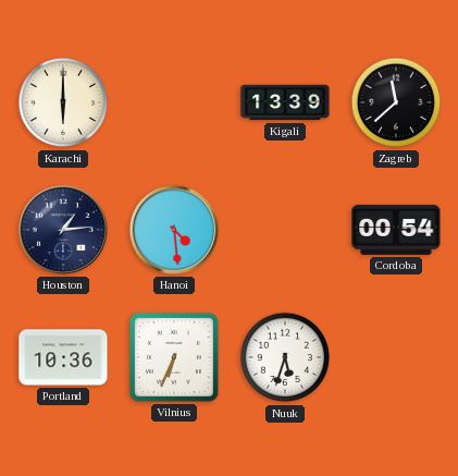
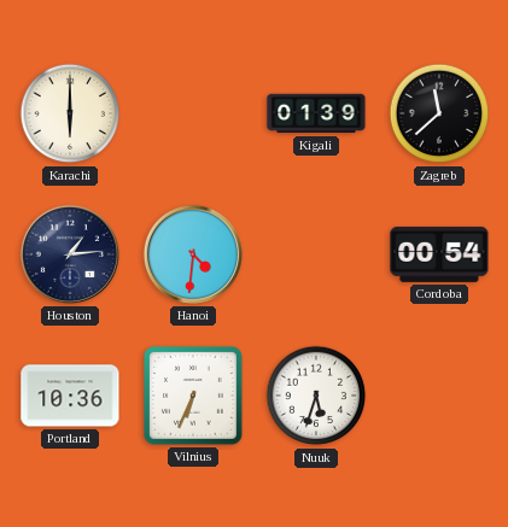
Kigali: 13:39 -> 01:39
Hanoi: 4:29 -> 4:31
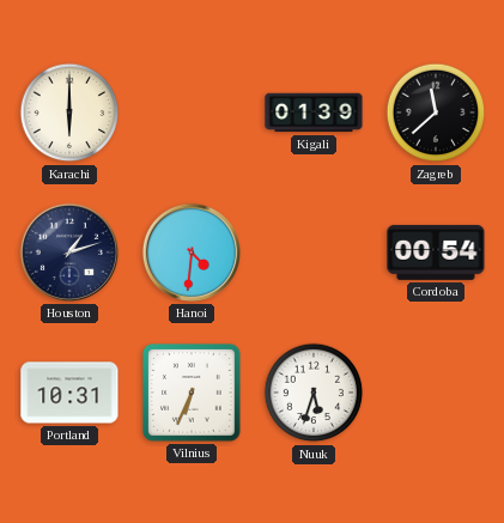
Houston: 1:14 -> 1:12
Portland: 10:36 -> 10:31
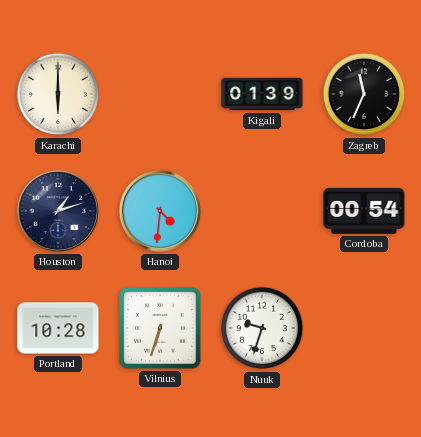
Zagreb: 11:38 -> 11:34
Portland: 10:31 -> 10:28
Vilnius: 6:34 -> 6:33
Nuuk: 5:33 -> 9:33
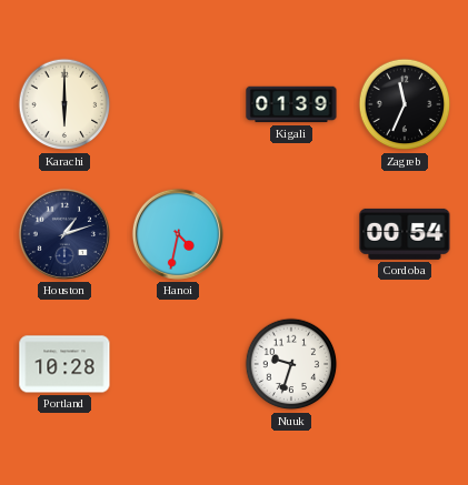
Hanoi: 4:31 -> 4:32
Vilnius: 6:33 -> none
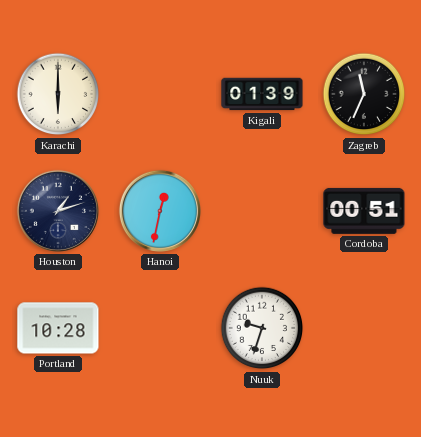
Hanoi: 4:32 -> 12:32
Cordoba: 00:54 -> 00:51
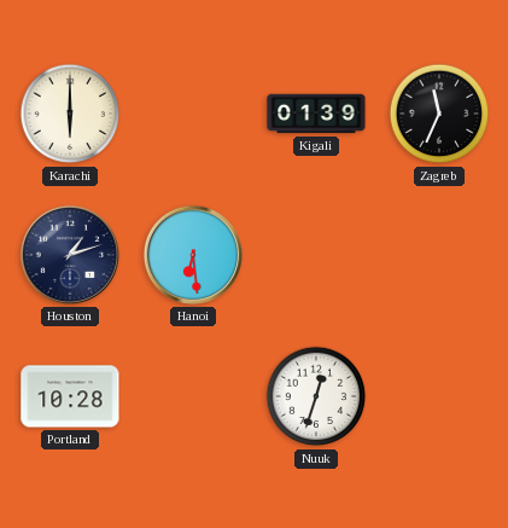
Hanoi: 12:32 -> 6:29
Cordoba: 00:51 -> none
Nuuk: 9:33 -> 12:33
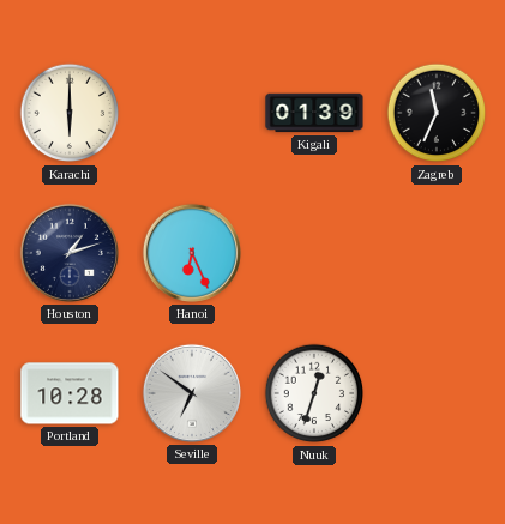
Hanoi: 6:29 -> 6:26
Seville: none -> 6:51
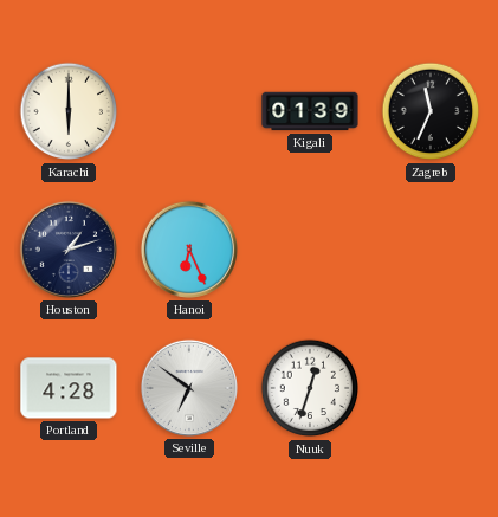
Portland: 10:28 -> 4:28
